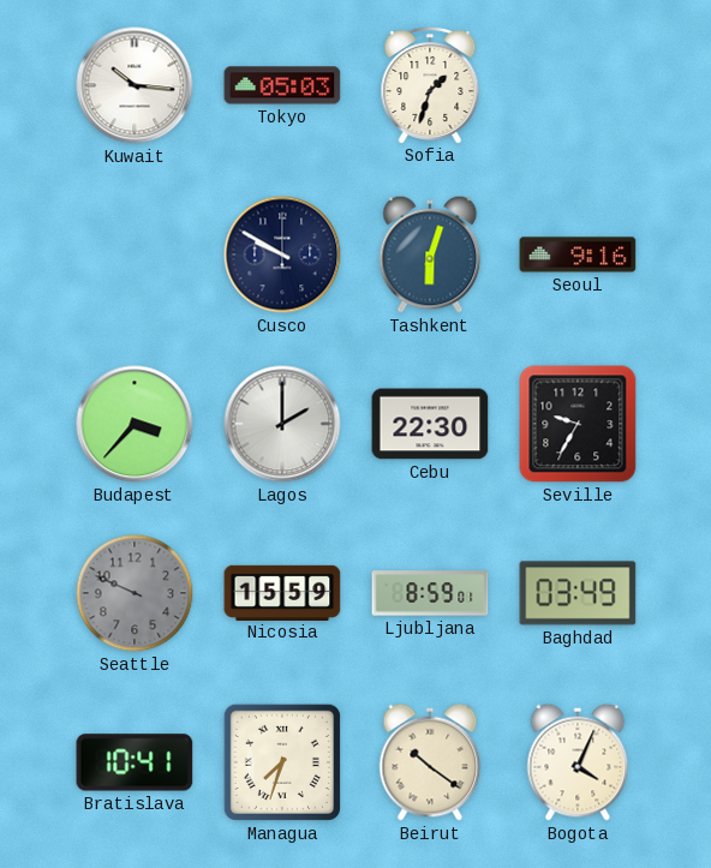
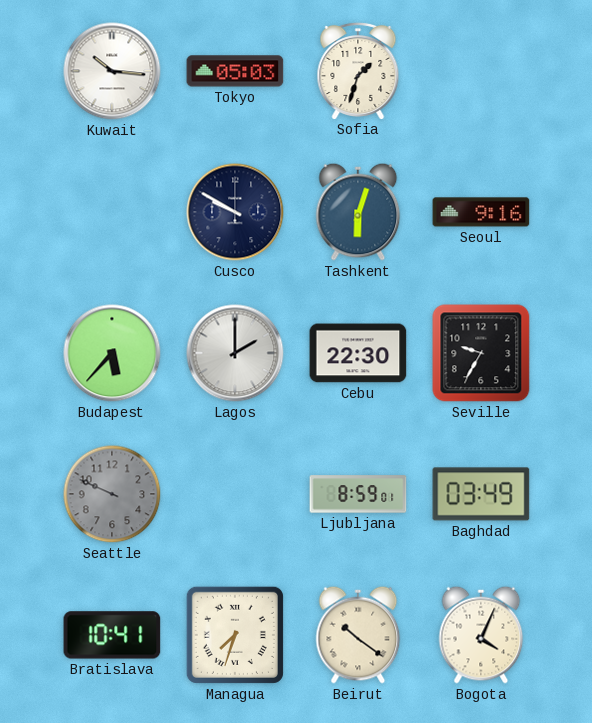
Budapest: 3:37 -> 5:37
Nicosia: 15:59 -> none
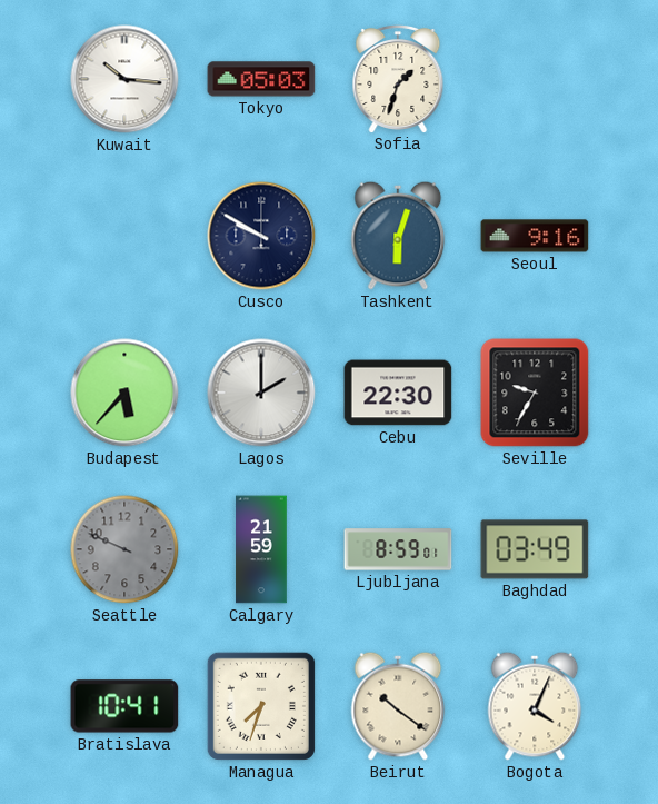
Calgary: none -> 21:59
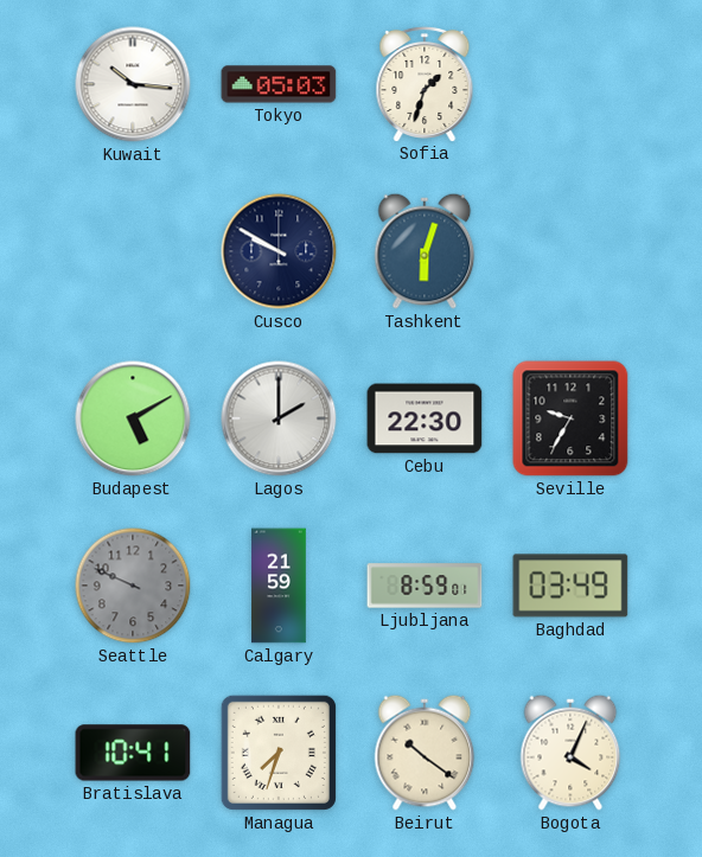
Seoul: 9:16 -> none
Budapest: 5:37 -> 5:10
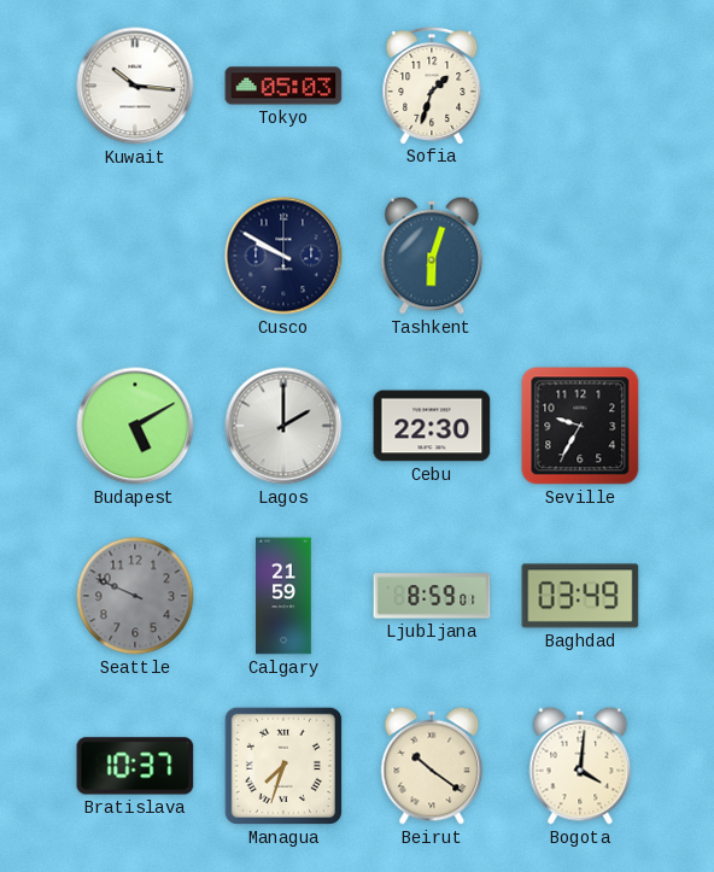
Bratislava: 10:41 -> 10:37
Bogota: 4:04 -> 4:01
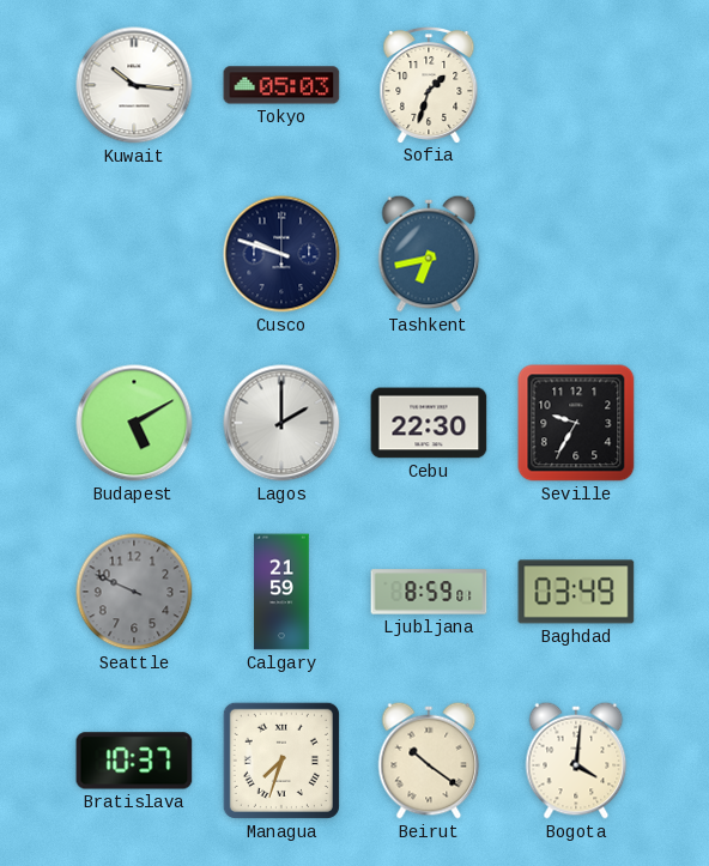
Cusco: 9:50 -> 9:48
Tashkent: 6:03 -> 6:43
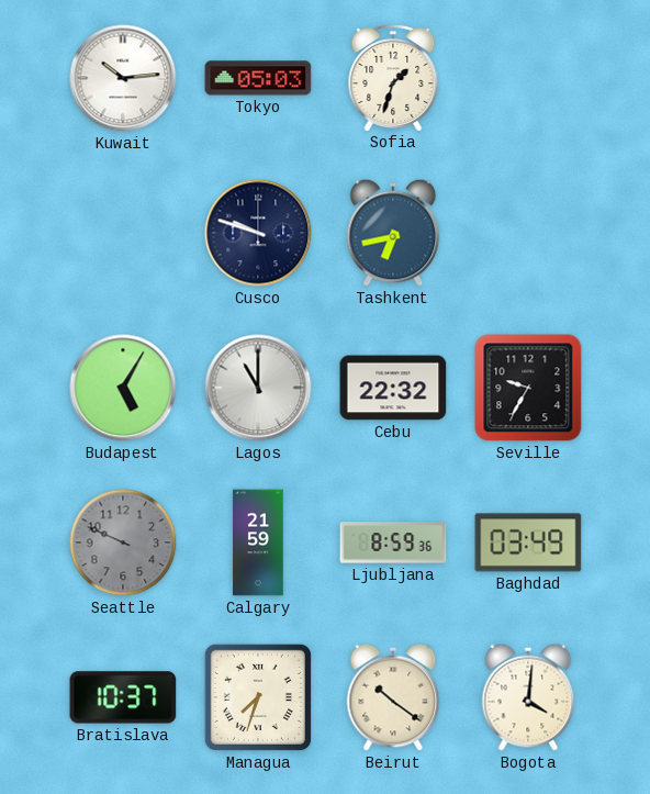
Kuwait: 10:16 -> 10:14
Budapest: 5:10 -> 5:05
Lagos: 2:00 -> 11:00
Cebu: 22:30 -> 22:32
Ljubljana: 8:59:01 -> 8:59:36
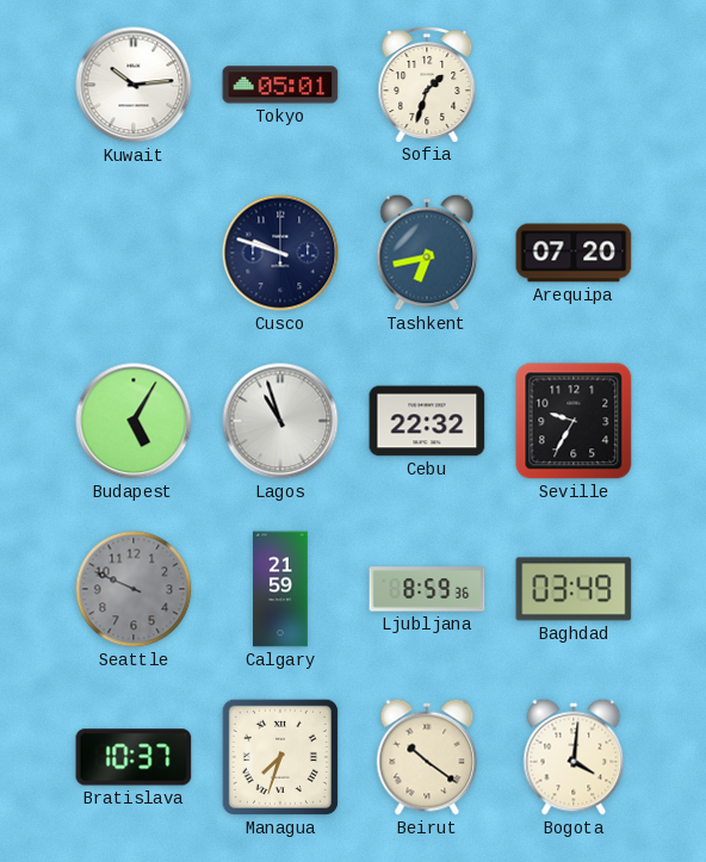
Tokyo: 05:03 -> 05:01
Arequipa: none -> 07:20
Lagos: 11:00 -> 10:57
